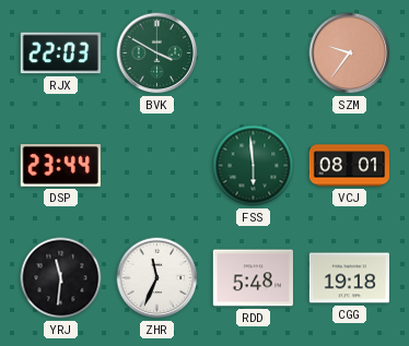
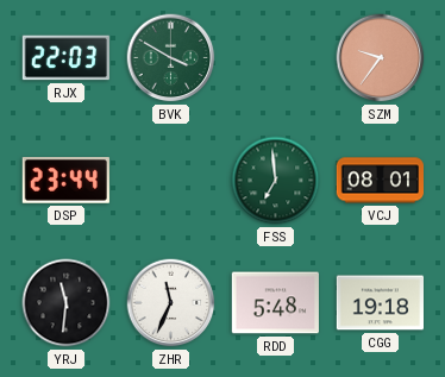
FSS: 5:59 -> 6:59
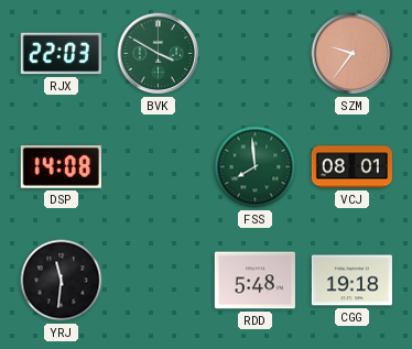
DSP: 23:44 -> 14:08
FSS: 6:59 -> 7:59
ZHR: 11:34 -> none
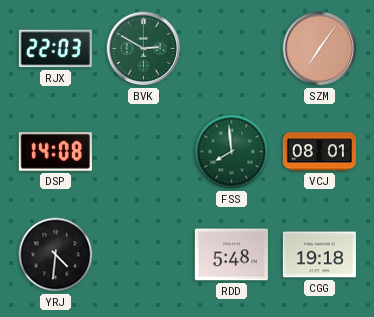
BVK: 3:50 -> 2:50
SZM: 9:36 -> 7:06
YRJ: 11:31 -> 4:31
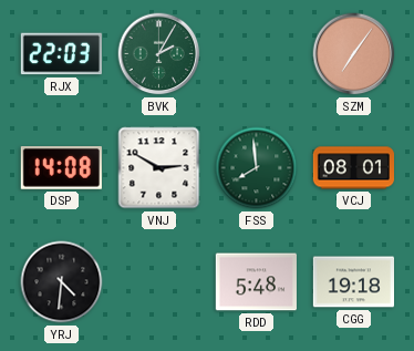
BVK: 2:50 -> 2:05
VNJ: none -> 2:50
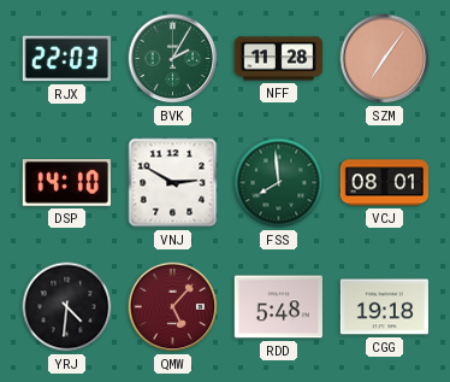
NFF: none -> 11:28
DSP: 14:08 -> 14:10
QMW: none -> 5:07
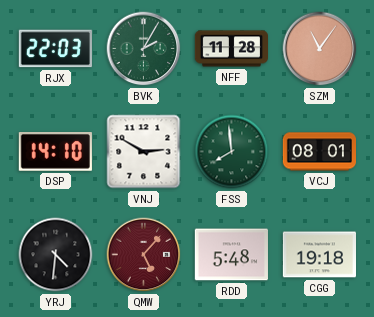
SZM: 7:06 -> 11:06
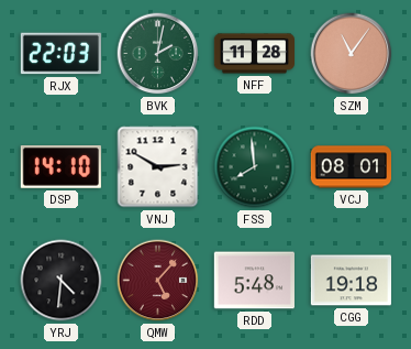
BVK: 2:05 -> 2:02
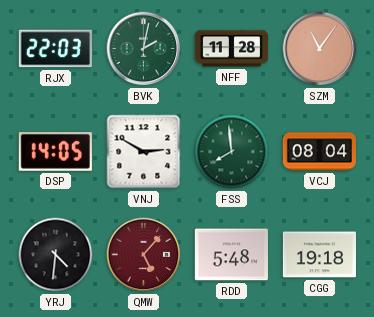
DSP: 14:10 -> 14:05
VCJ: 08:01 -> 08:04
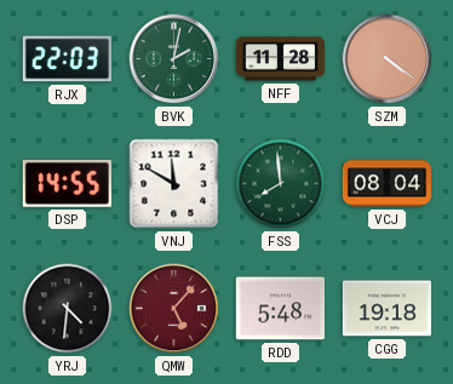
SZM: 11:06 -> 4:21
DSP: 14:05 -> 14:55
VNJ: 2:50 -> 11:50
